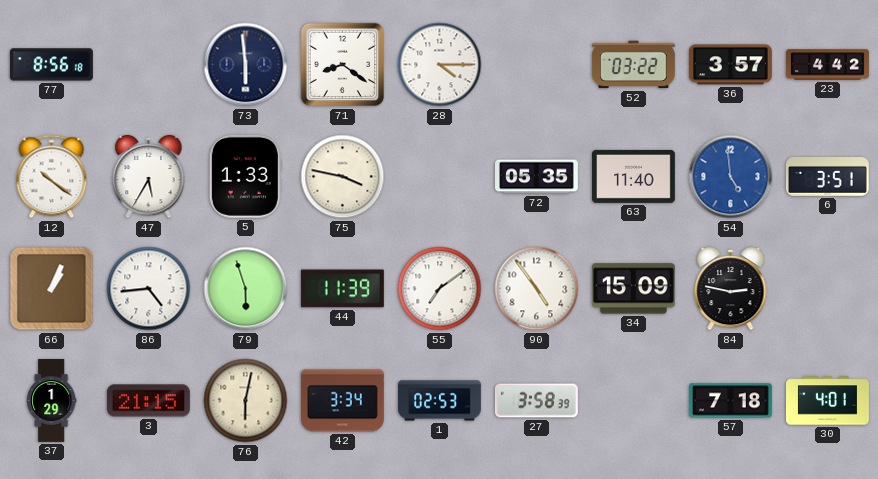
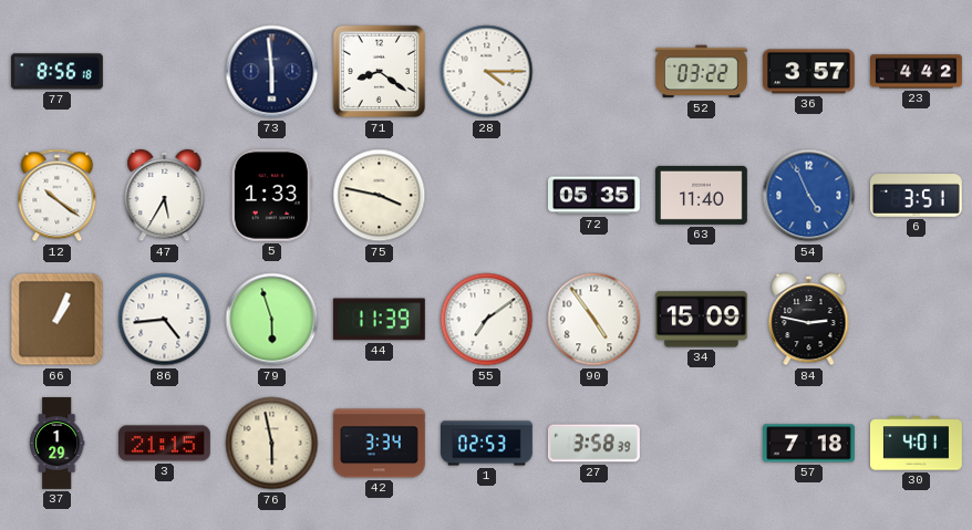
54: 4:59 -> 4:56
76: 6:02 -> 5:58
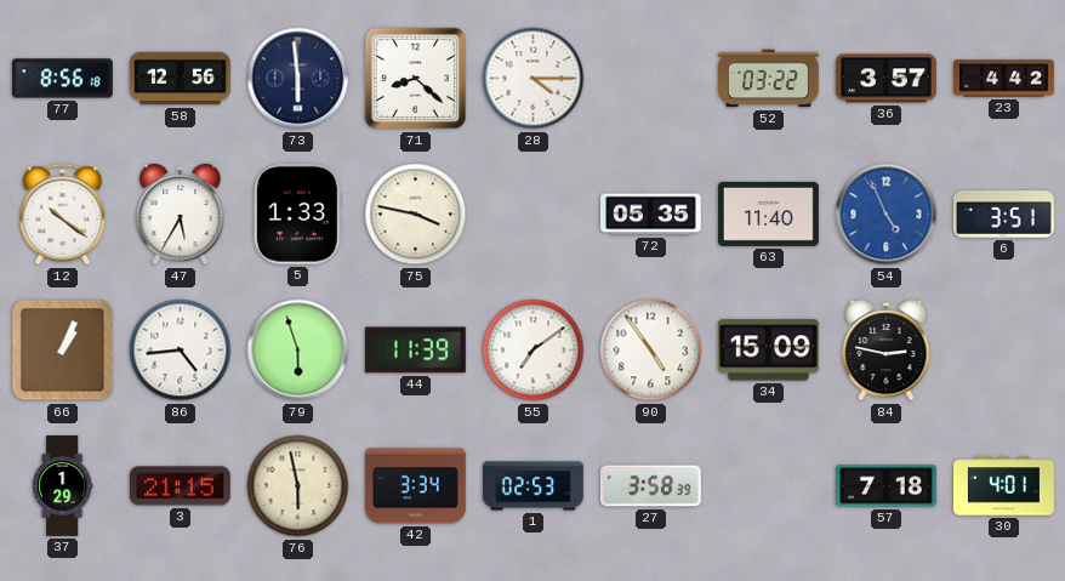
58: none -> 12:56
71: 8:21 -> 8:22
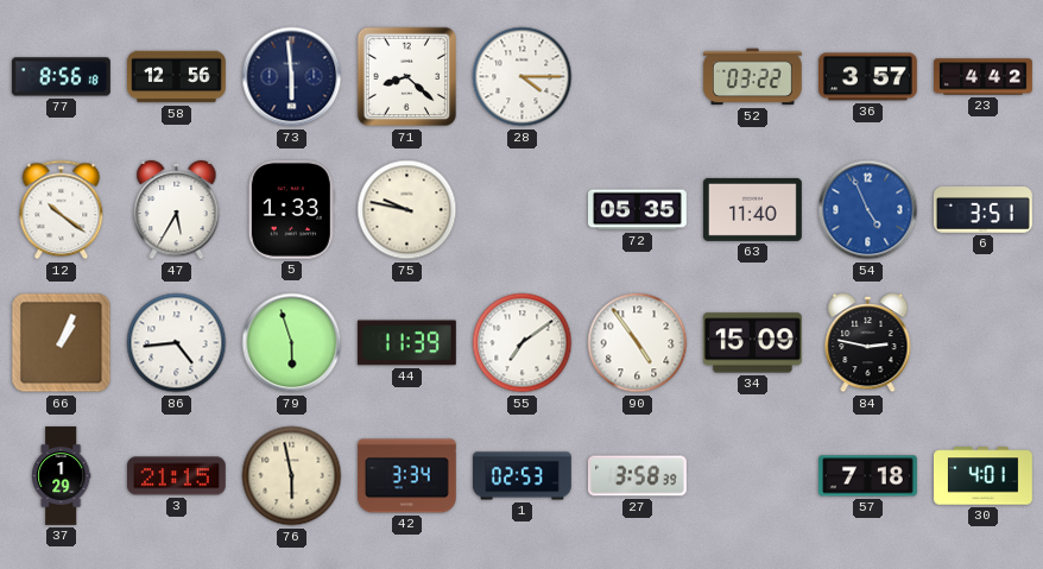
75: 3:47 -> 9:47
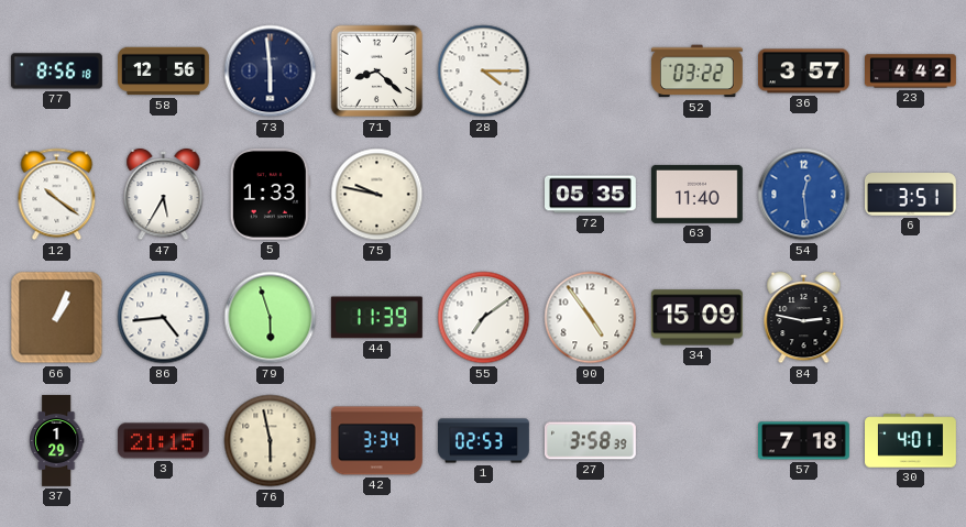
54: 4:56 -> 12:29
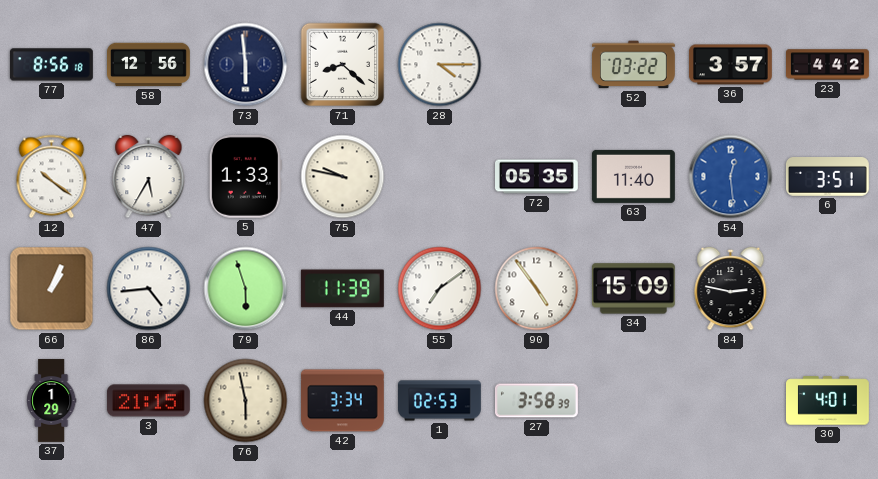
57: 7:18 -> none
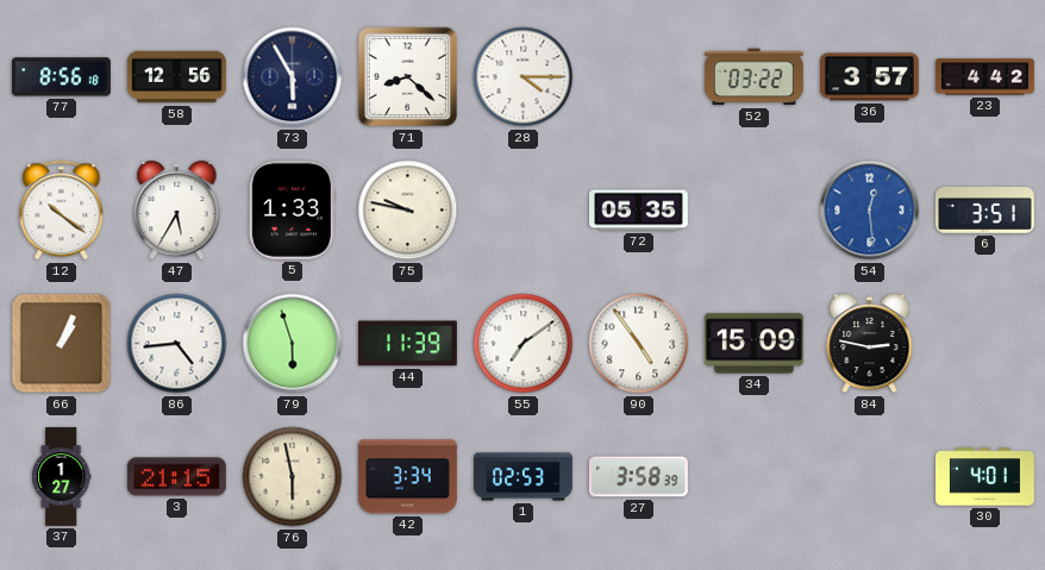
73: 5:59 -> 5:55
63: 11:40 -> none
37: 1:29 -> 1:27
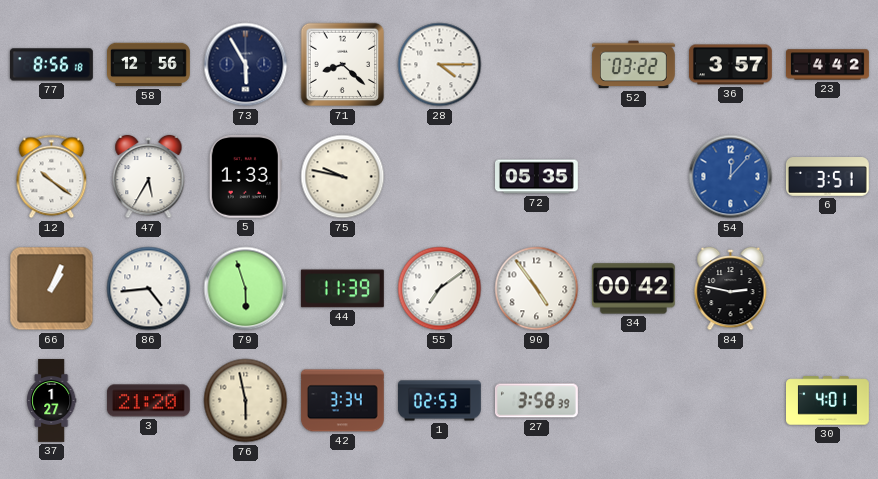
54: 12:29 -> 12:07
34: 15:09 -> 00:42
3: 21:15 -> 21:20
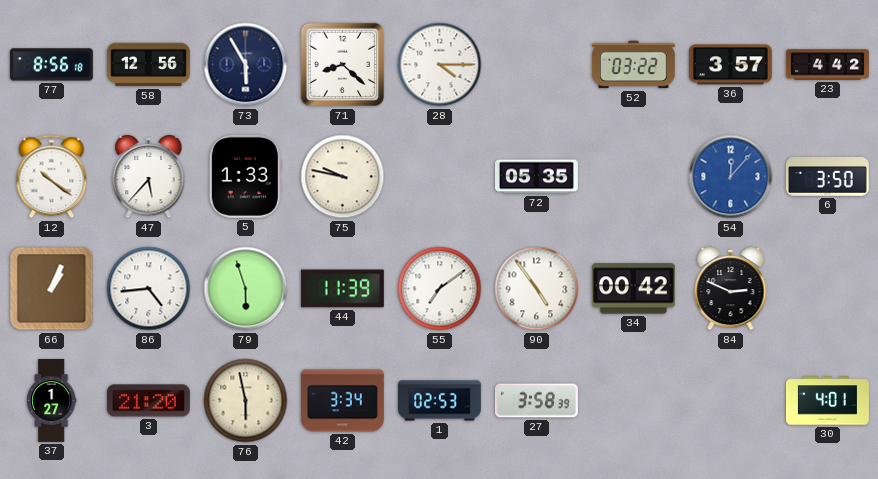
47: 5:35 -> 5:37
6: 3:51 -> 3:50
84: 2:47 -> 2:49
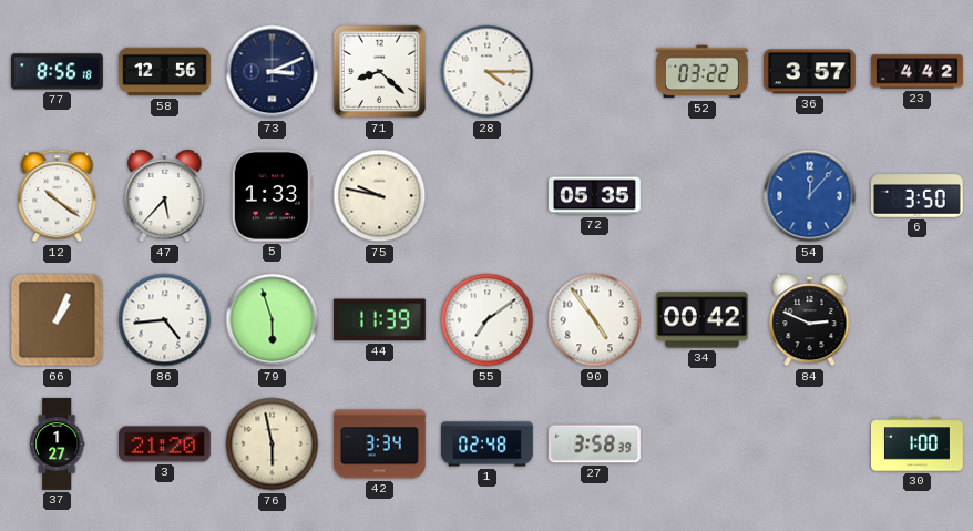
73: 5:55 -> 3:11
1: 02:53 -> 02:48
30: 4:01 -> 1:00
